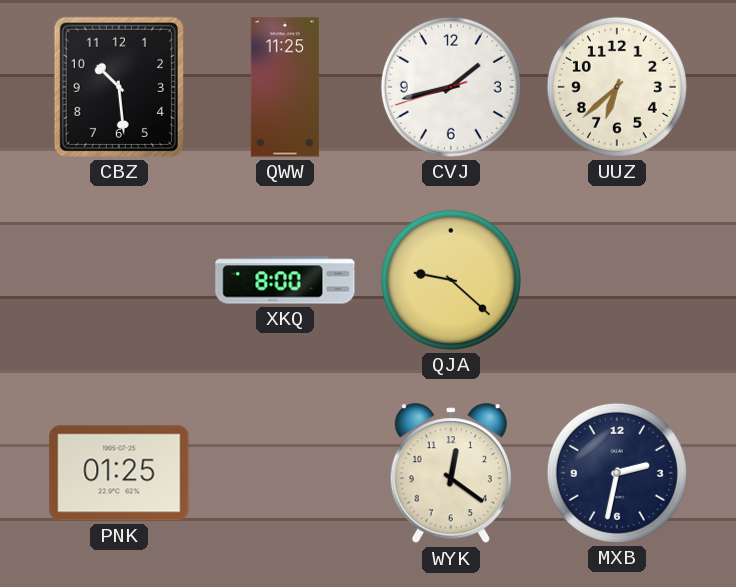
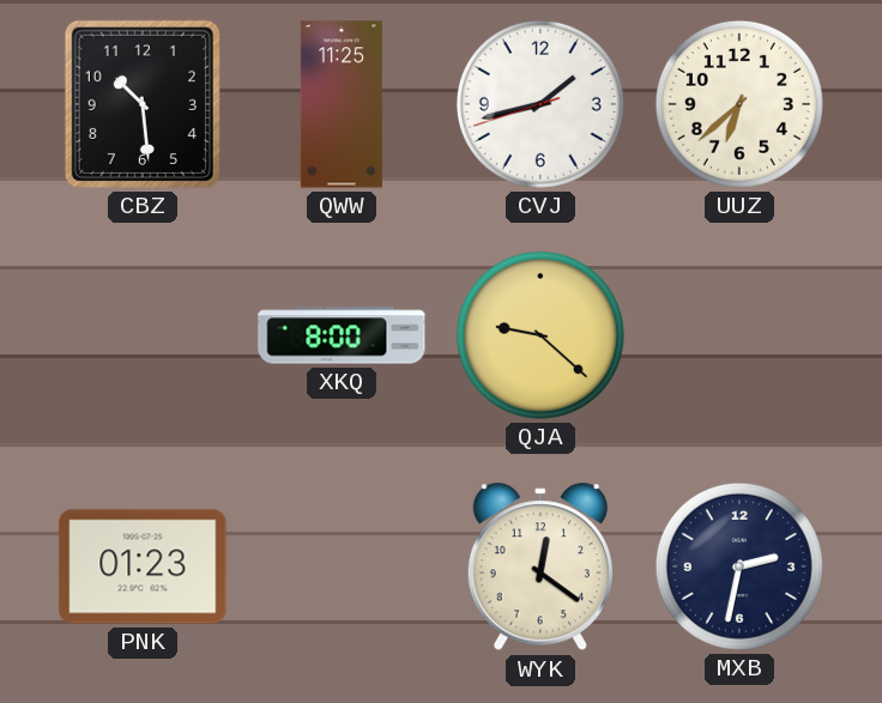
PNK: 01:25 -> 01:23
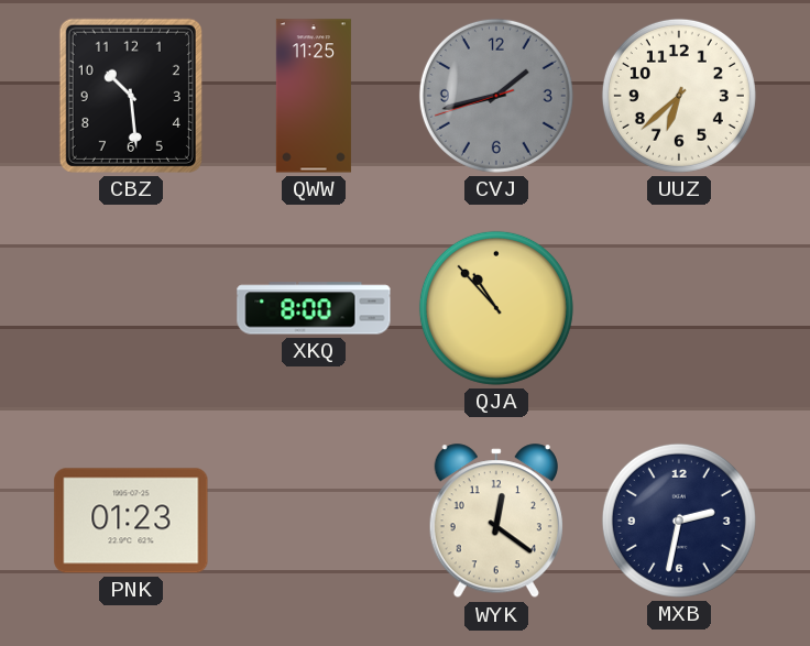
CVJ dial: white -> grey
QJA: 9:22 -> 10:53
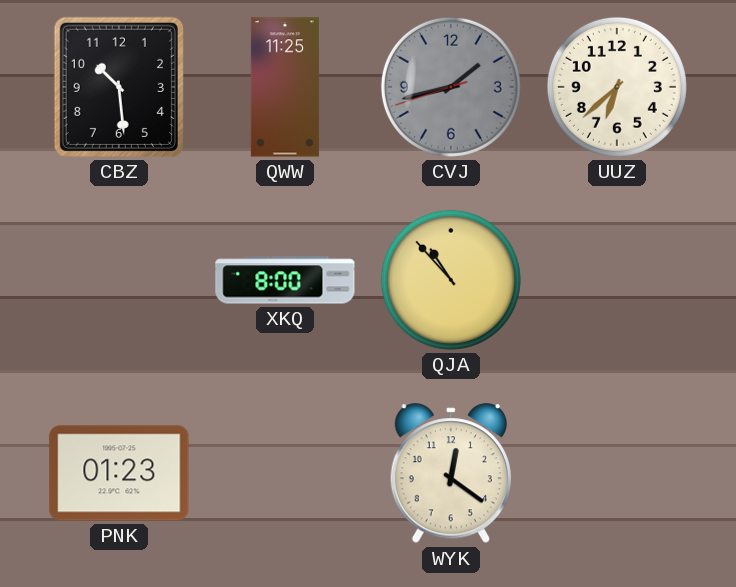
MXB: 2:32 -> none
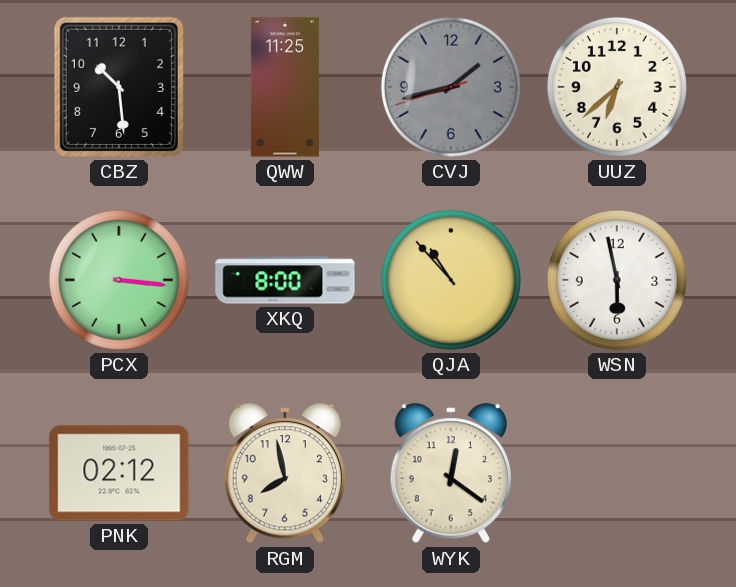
PCX: none -> 3:16
WSN: none -> 5:58
PNK: 01:23 -> 02:12
RGM: none -> 7:58
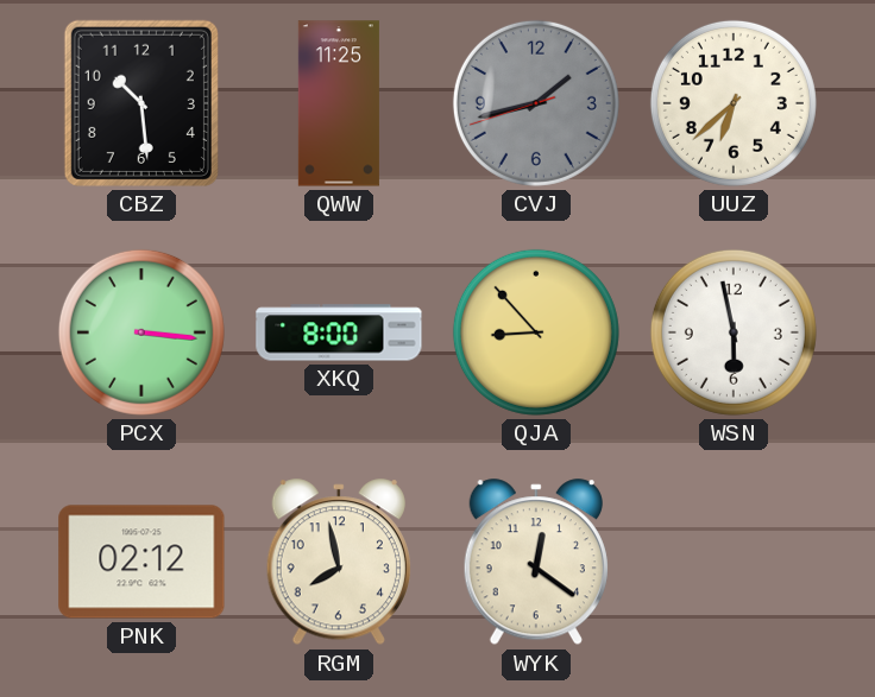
QJA: 10:53 -> 8:53
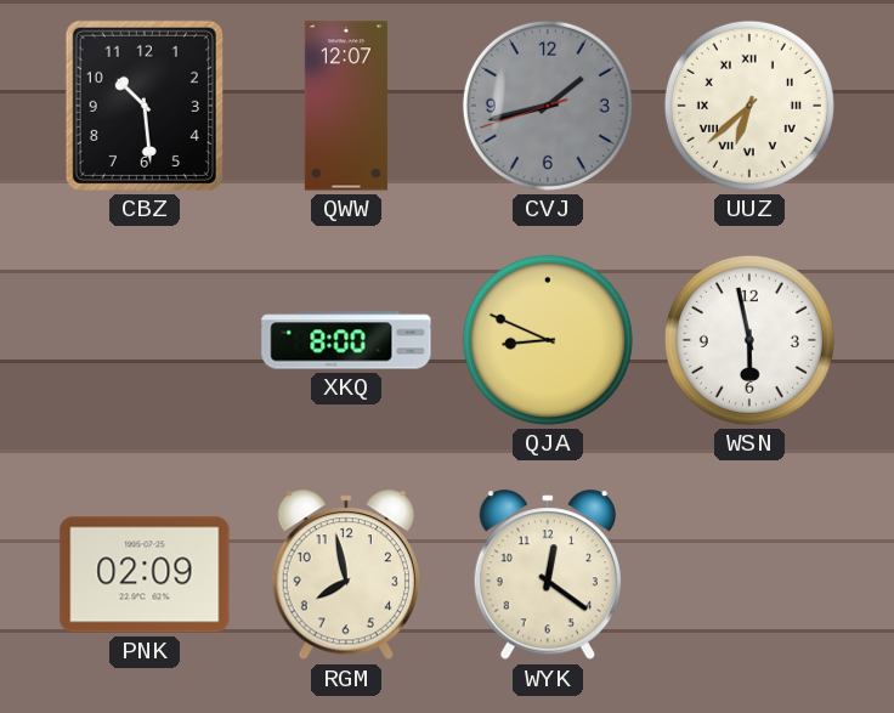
QWW: 11:25 -> 12:07
UUZ numerals: Arabic -> Roman
PCX: 3:16 -> none
QJA: 8:53 -> 8:49
PNK: 02:12 -> 02:09
